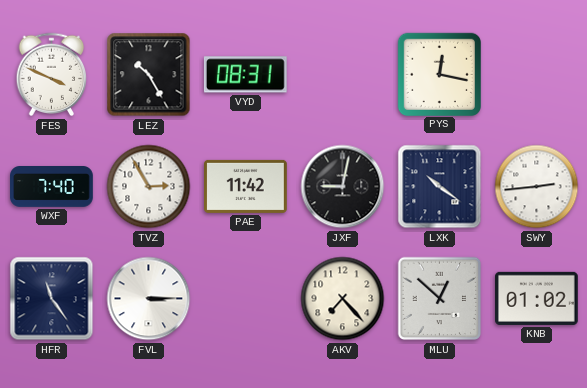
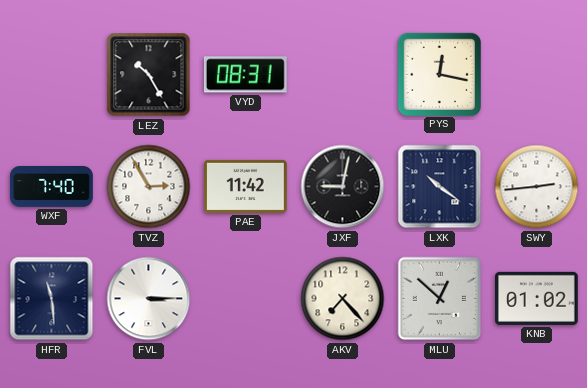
FES: 3:49 -> none
HFR: 11:24 -> 11:29
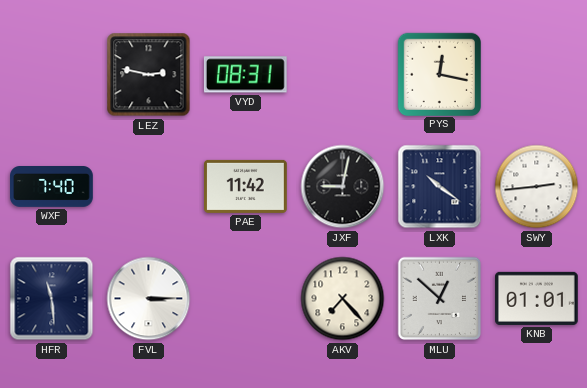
LEZ: 10:25 -> 2:47
TVZ: 2:55 -> none
KNB: 01:02 -> 01:01
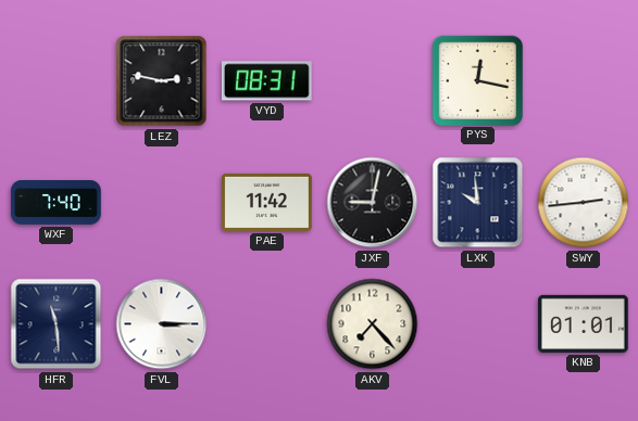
LXK: 10:21 -> 9:59
MLU: 12:52 -> none
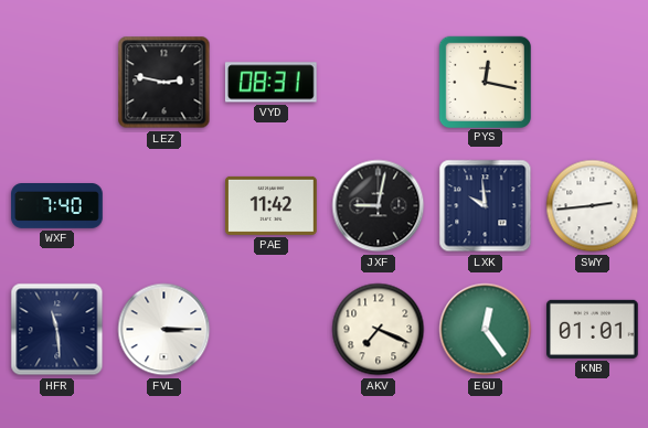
AKV: 7:23 -> 7:19
EGU: none -> 12:24
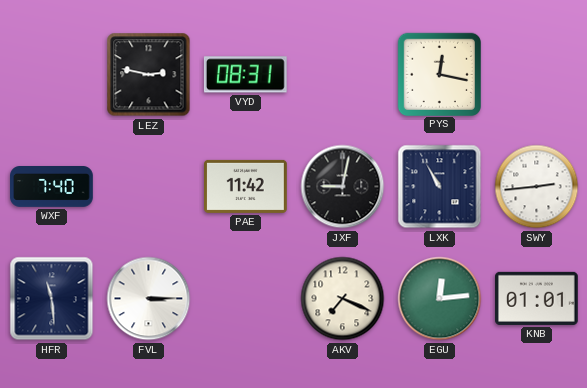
LXK: 9:59 -> 10:55
EGU: 12:24 -> 12:14
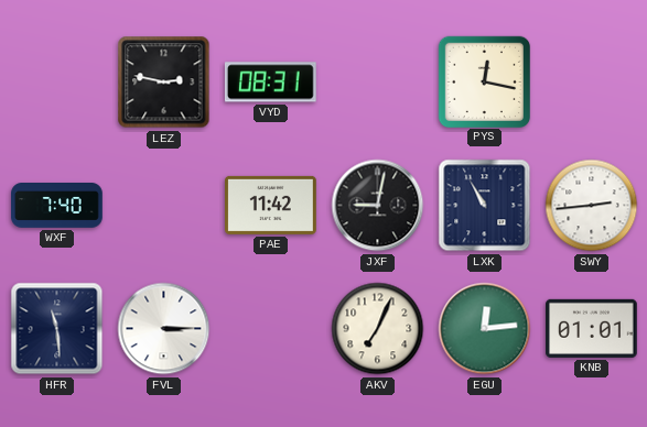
AKV: 7:19 -> 7:04
